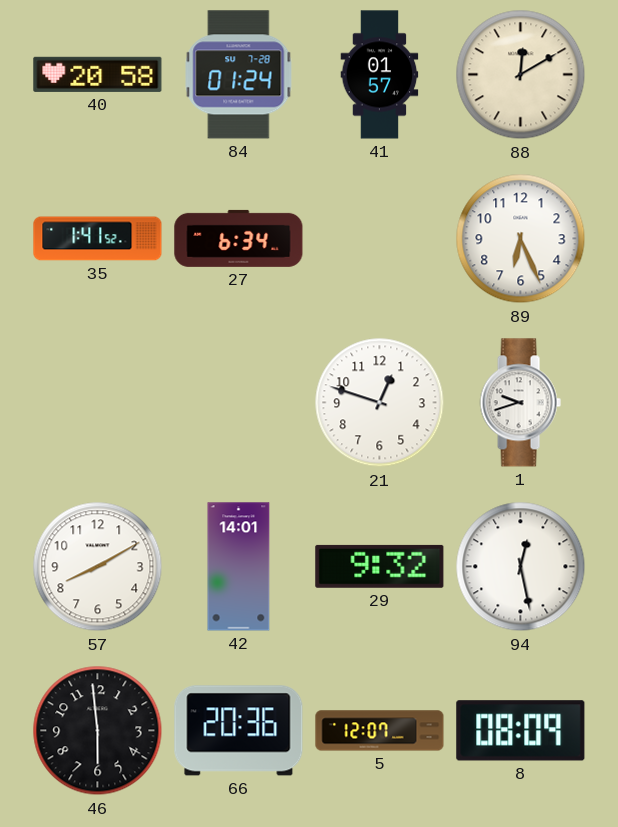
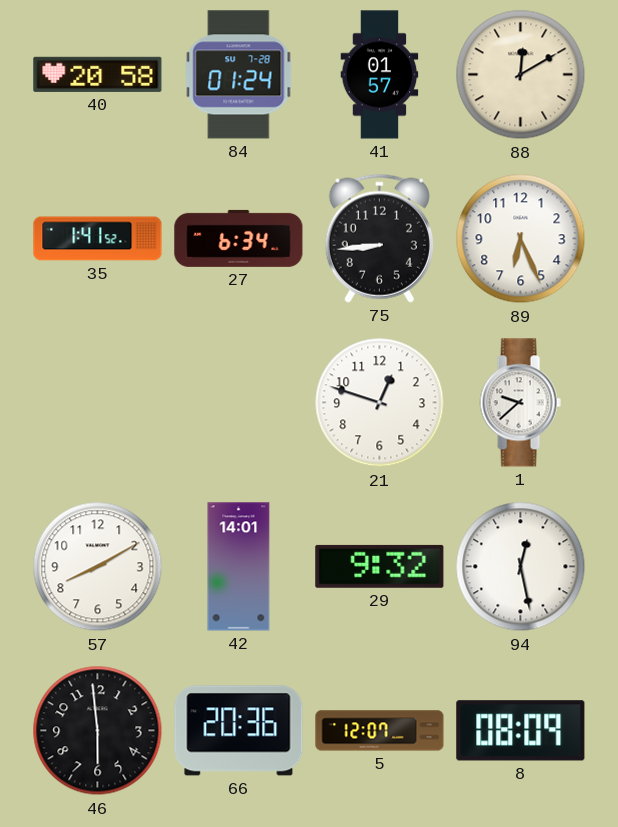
75: none -> 8:44
1: 9:42 -> 9:38
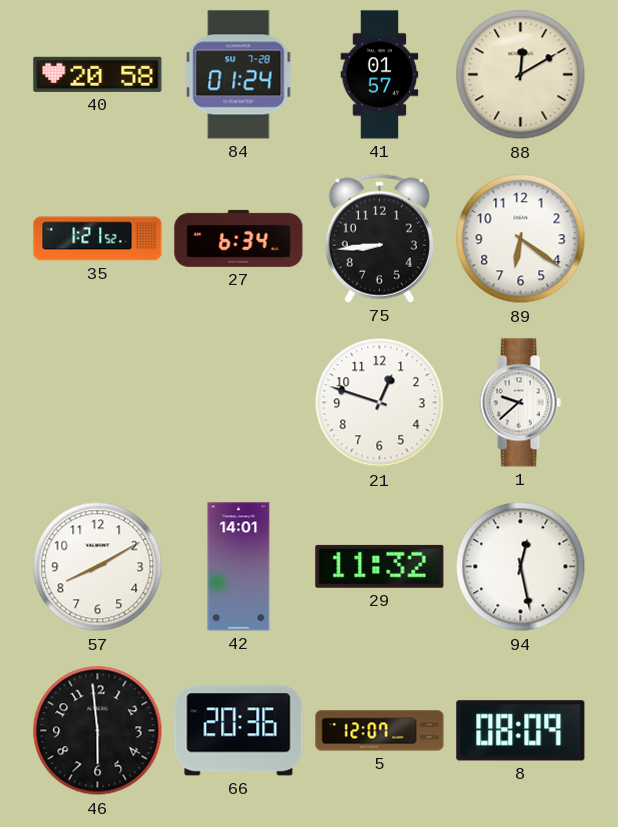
35: 1:41 -> 1:21
89: 6:26 -> 6:21
29: 9:32 -> 11:32
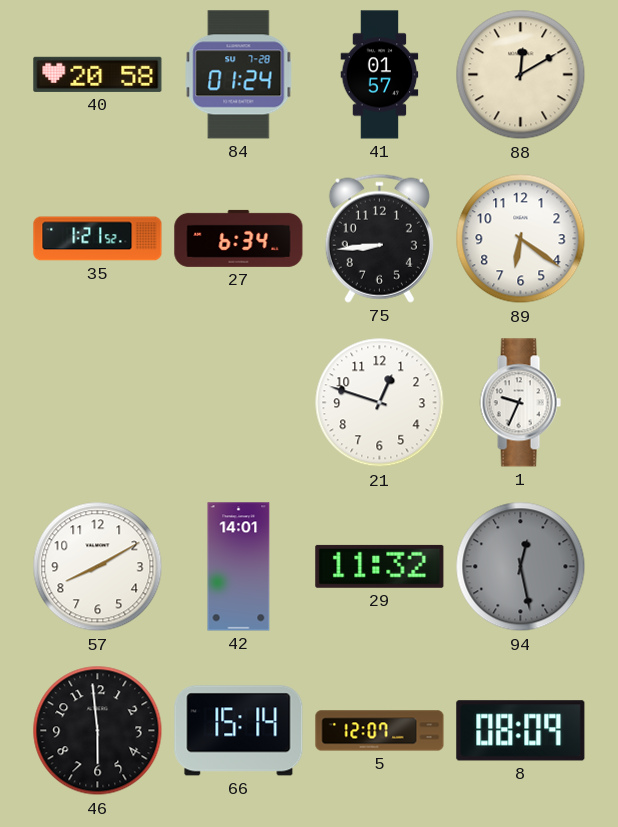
1: 9:38 -> 9:34
94 dial: white -> grey
66: 20:36 -> 15:14
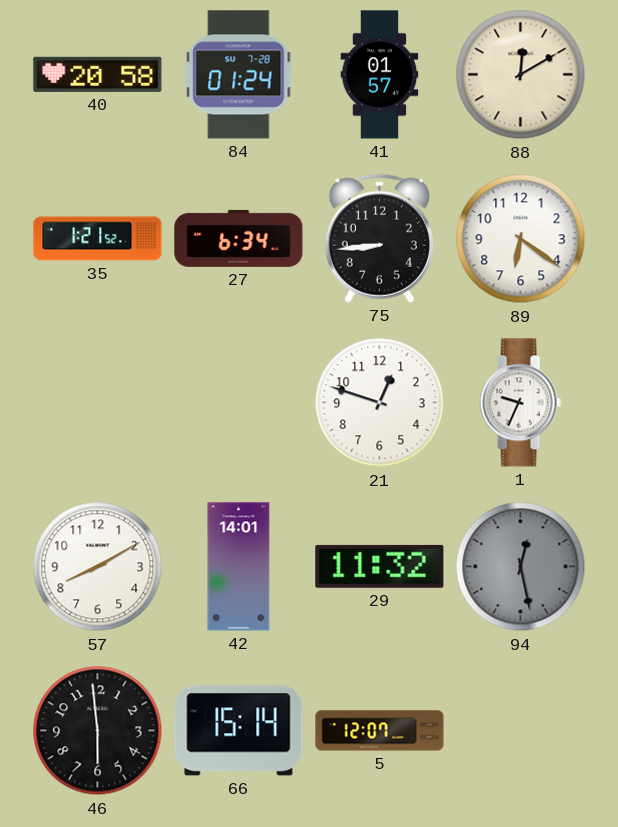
8: 08:09 -> none
